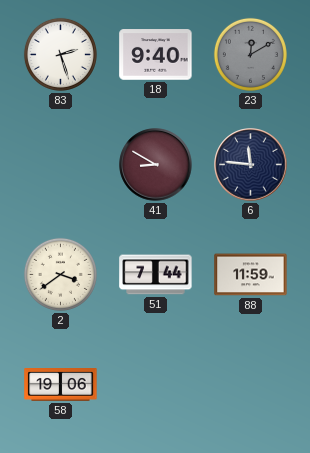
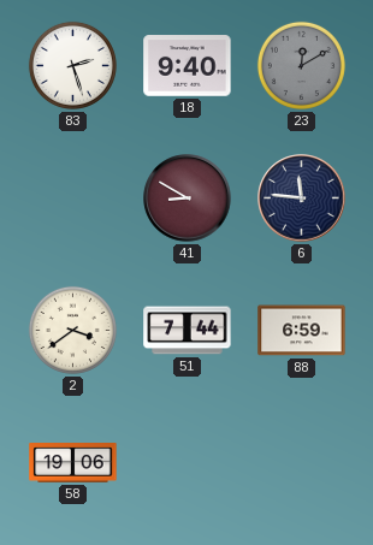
88: 11:59 -> 6:59
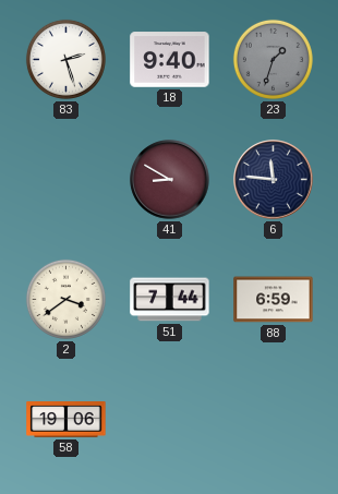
23: 12:10 -> 1:33
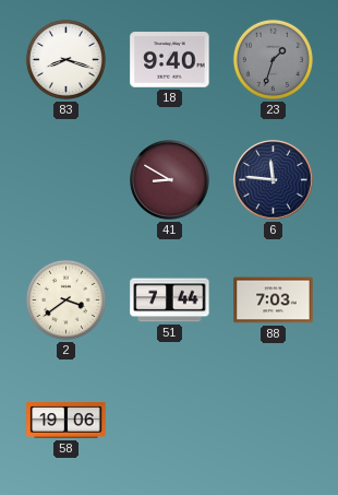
83: 2:27 -> 8:18
88: 6:59 -> 7:03
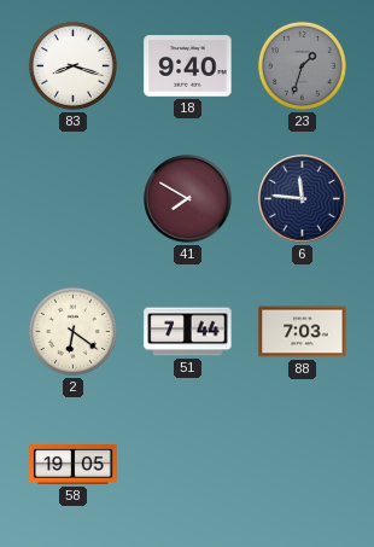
41: 8:50 -> 7:50
2: 3:39 -> 6:21
58: 19:06 -> 19:05
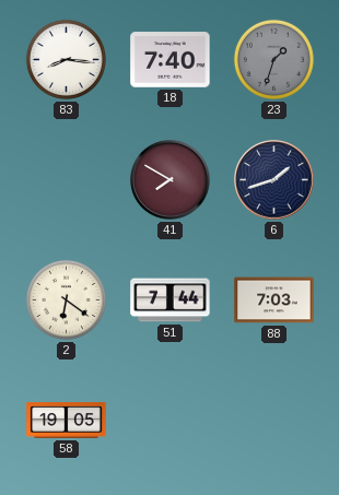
83: 8:18 -> 8:16
18: 9:40 -> 7:40
6: 11:46 -> 1:42
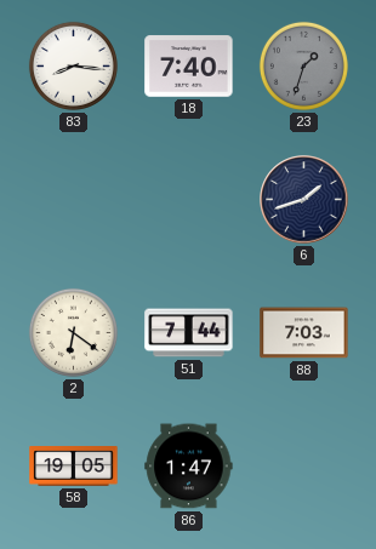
41: 7:50 -> none
86: none -> 1:47
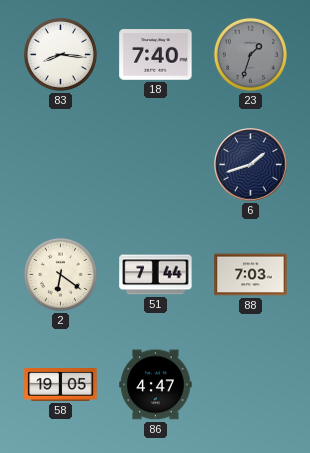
86: 1:47 -> 4:47
